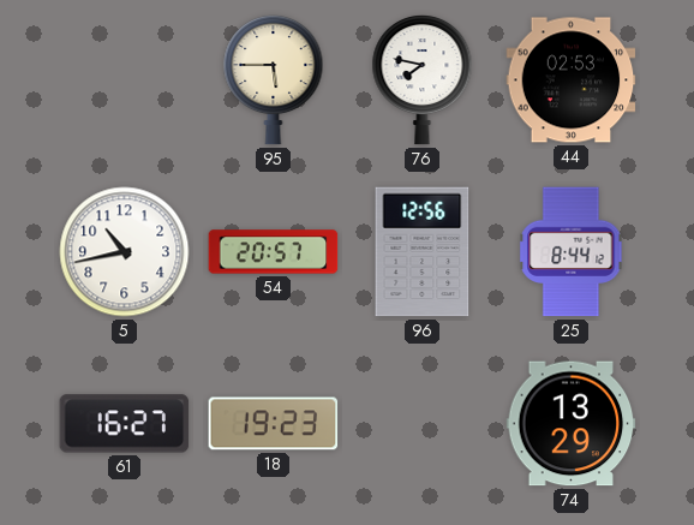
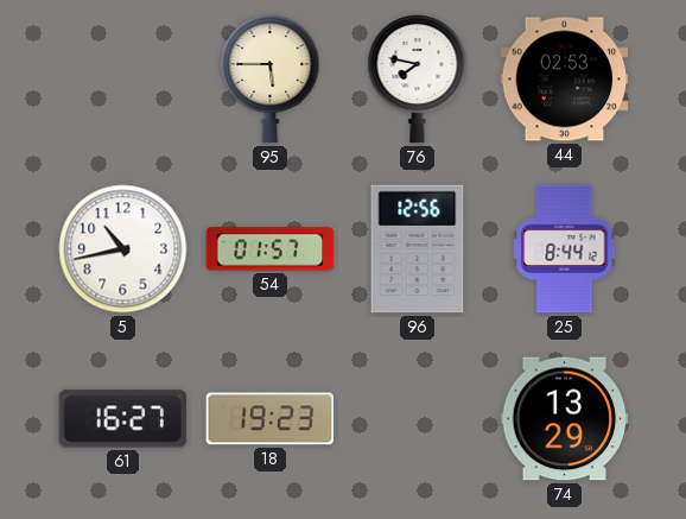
54: 20:57 -> 01:57
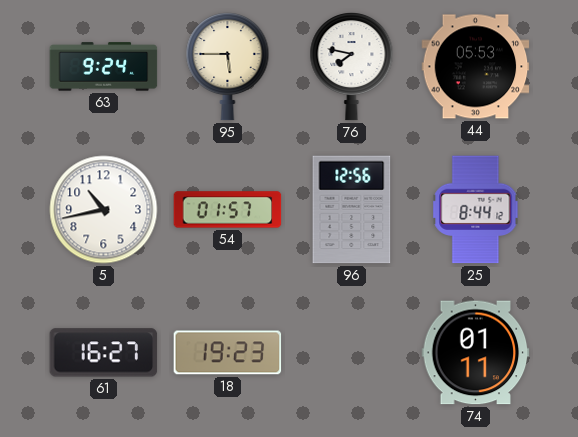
63: none -> 9:24
44: 02:53 -> 05:53
74: 13:29 -> 01:11
